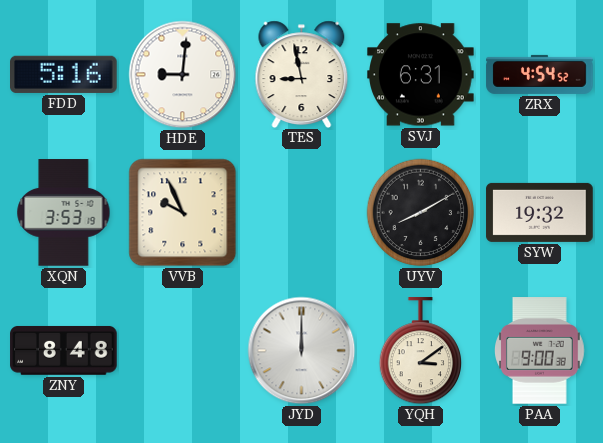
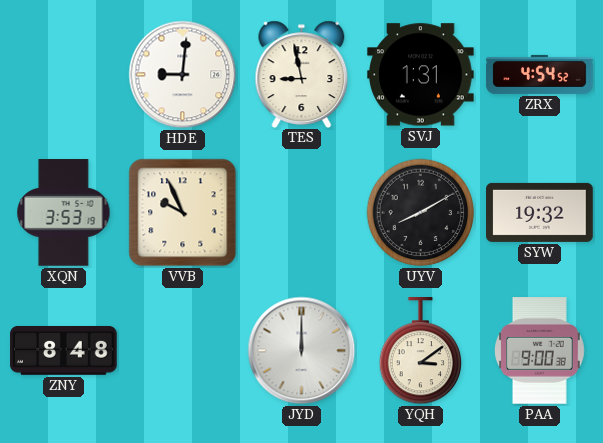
FDD: 5:16 -> none
SVJ: 6:31 -> 1:31
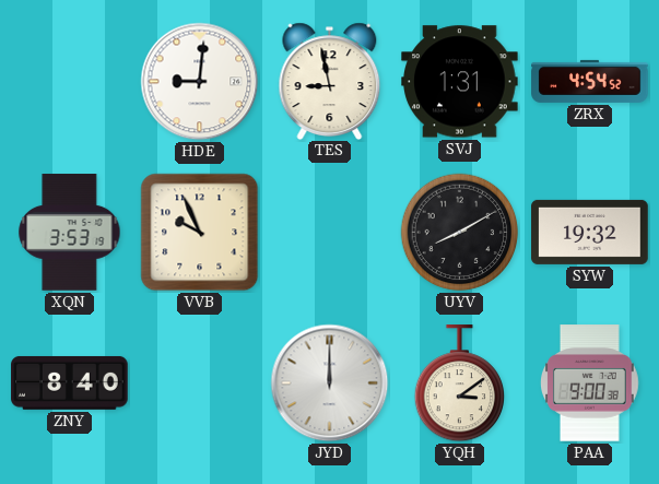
ZNY: 8:48 -> 8:40
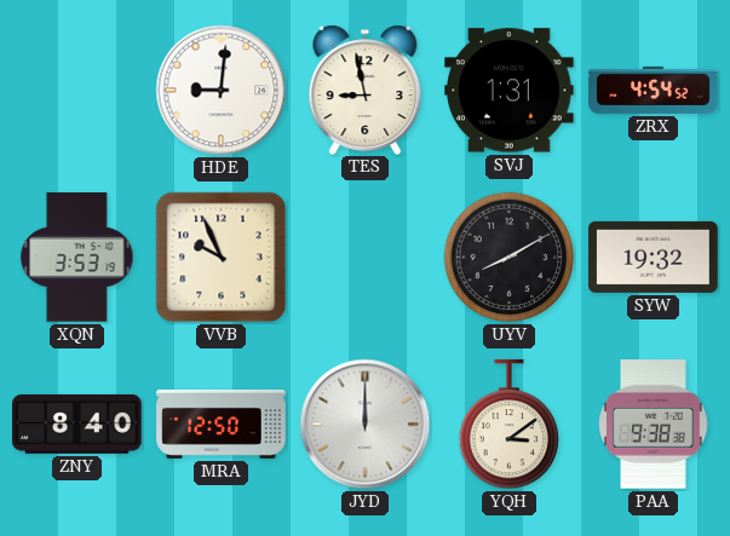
MRA: none -> 12:50
PAA: 9:00 -> 9:38
